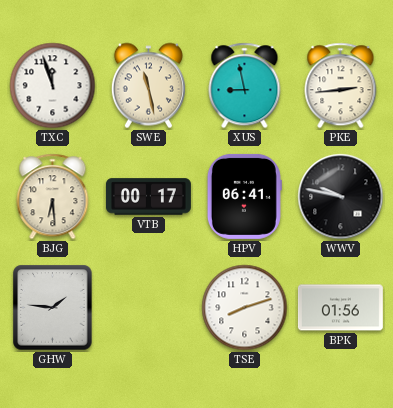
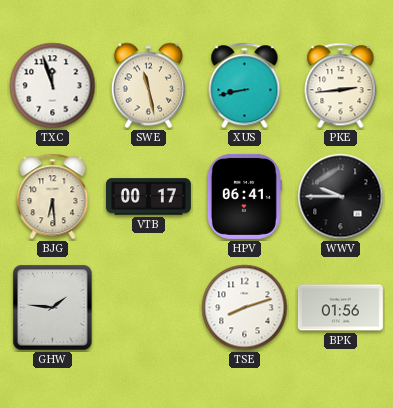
XUS: 8:58 -> 8:43
WWV: 9:47 -> 9:45
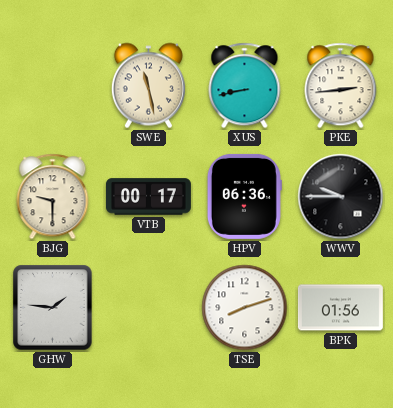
TXC: 11:57 -> none
BJG: 6:29 -> 9:30
HPV: 06:41 -> 06:36
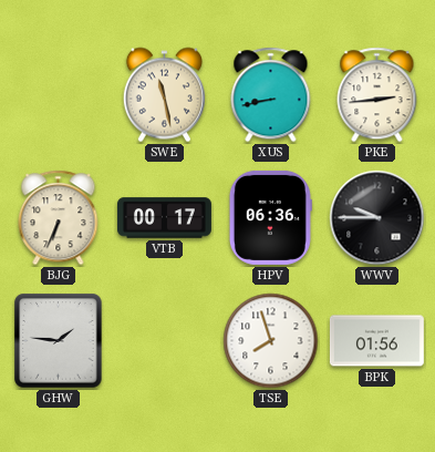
BJG: 9:30 -> 6:34
TSE: 8:12 -> 7:57
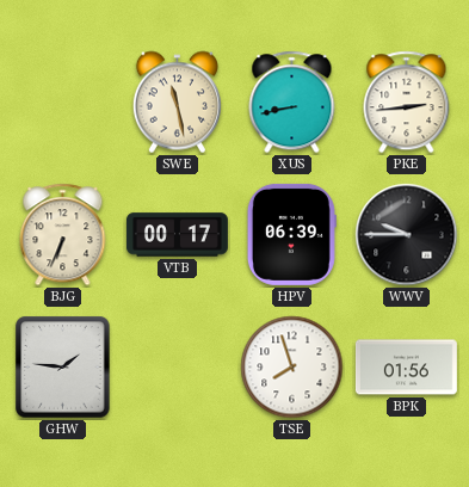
HPV: 06:36 -> 06:39
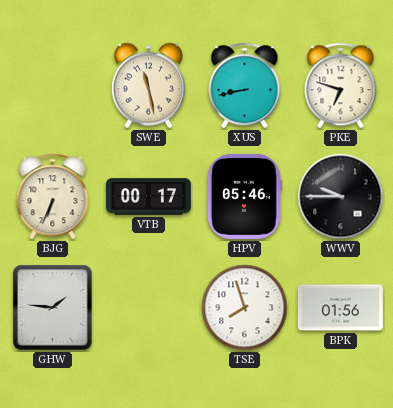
PKE: 2:44 -> 6:48
HPV: 06:39 -> 05:46
